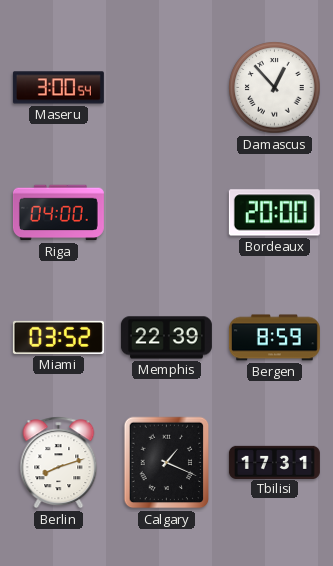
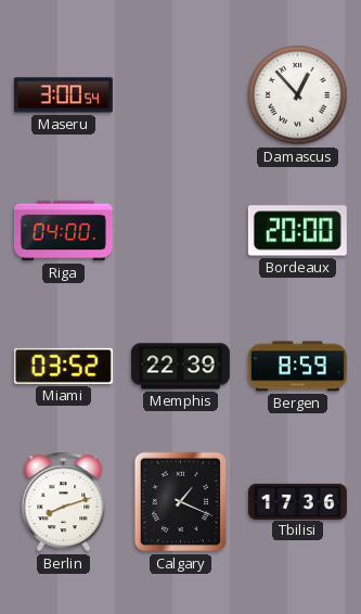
Tbilisi: 17:31 -> 17:36
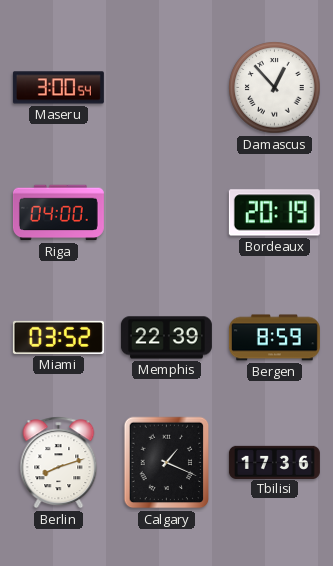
Bordeaux: 20:00 -> 20:19
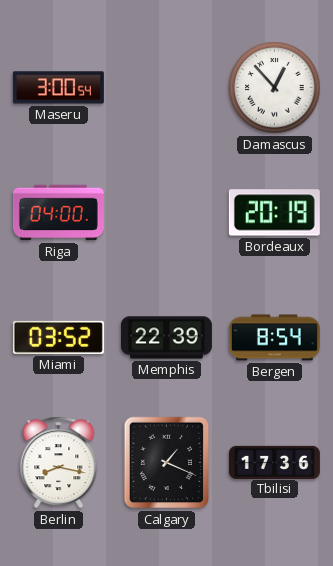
Bergen: 8:59 -> 8:54
Berlin: 8:12 -> 8:17
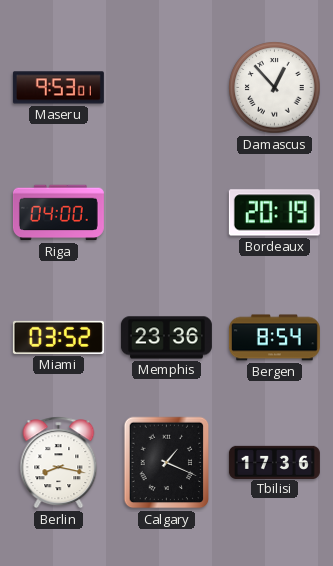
Maseru: 3:00 -> 9:53
Memphis: 22:39 -> 23:36
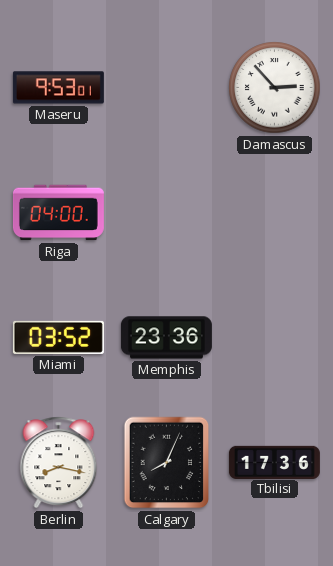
Damascus: 12:53 -> 2:53
Bordeaux: 20:19 -> none
Bergen: 8:54 -> none
Calgary: 1:19 -> 8:04
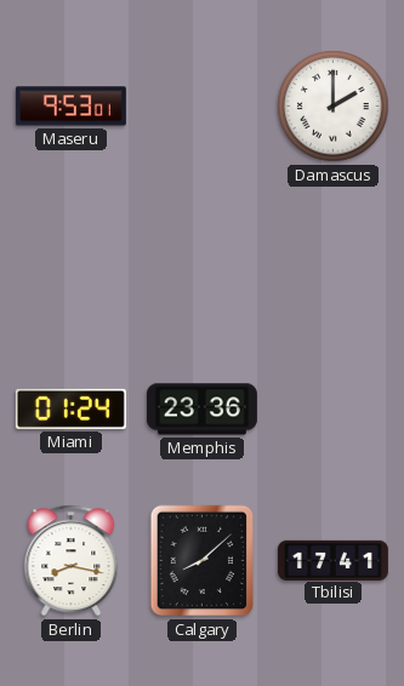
Damascus: 2:53 -> 2:00
Riga: 04:00 -> none
Miami: 03:52 -> 01:24
Calgary: 8:04 -> 8:08
Tbilisi: 17:36 -> 17:41
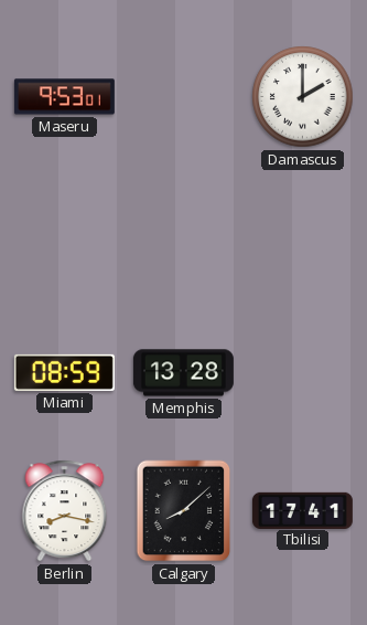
Miami: 01:24 -> 08:59
Memphis: 23:36 -> 13:28
